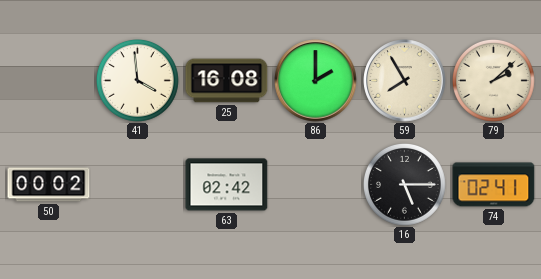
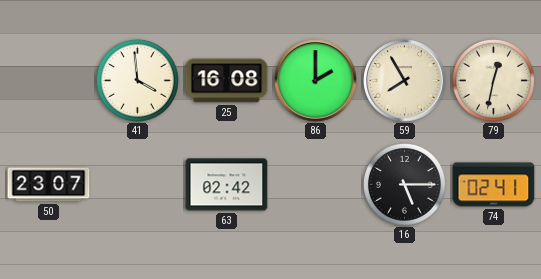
79: 2:08 -> 12:32
50: 00:02 -> 23:07
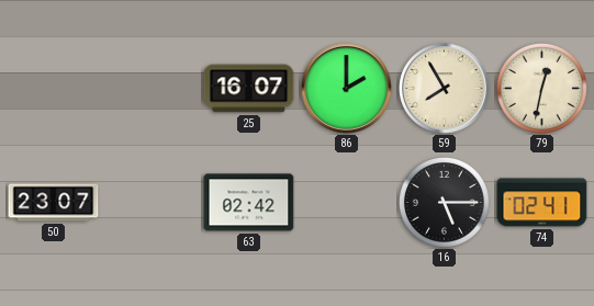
41: 3:59 -> none
25: 16:08 -> 16:07
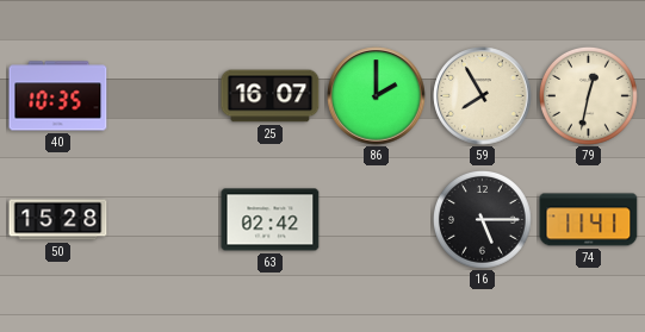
40: none -> 10:35
50: 23:07 -> 15:28
74: 02:41 -> 11:41
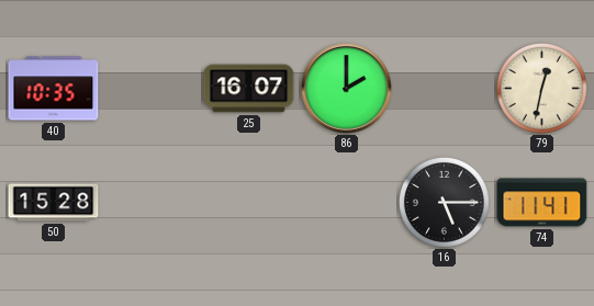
59: 7:55 -> none
63: 02:42 -> none
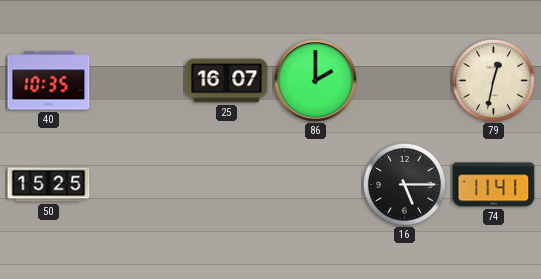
50: 15:28 -> 15:25
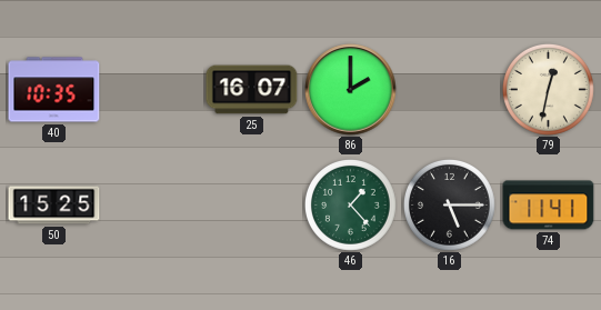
46: none -> 1:23
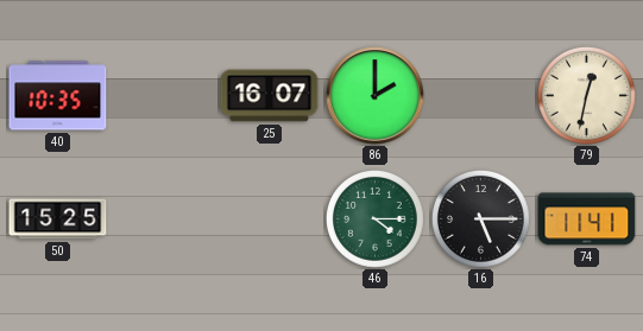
46: 1:23 -> 4:15
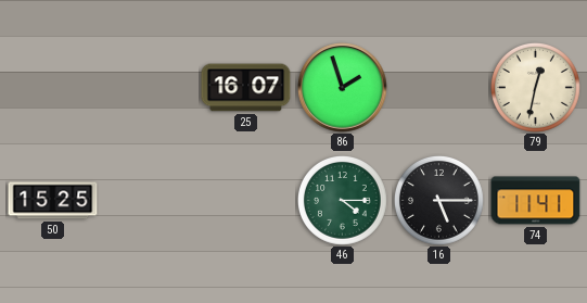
40: 10:35 -> none
86: 2:00 -> 1:57
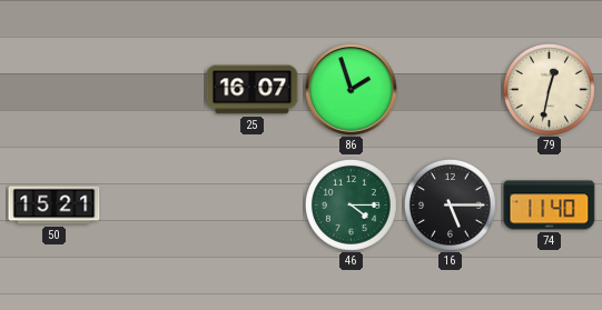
50: 15:25 -> 15:21
74: 11:41 -> 11:40
